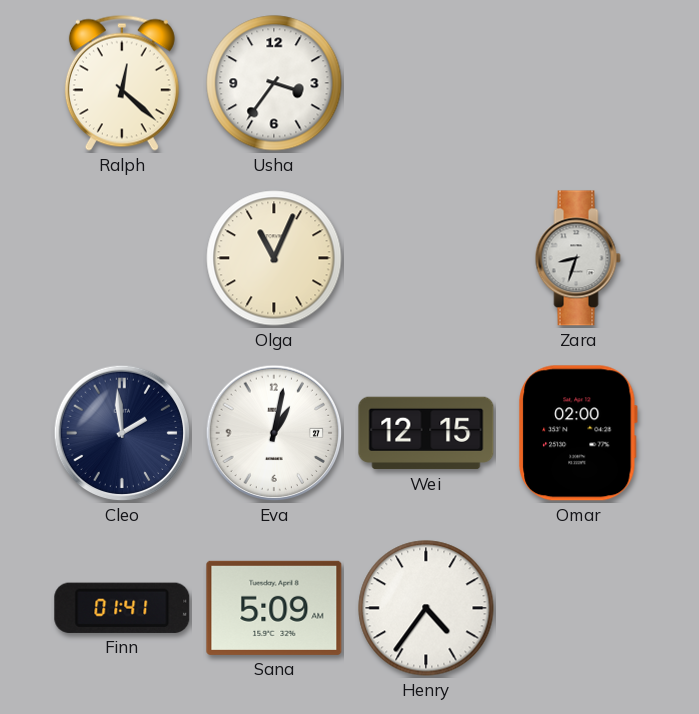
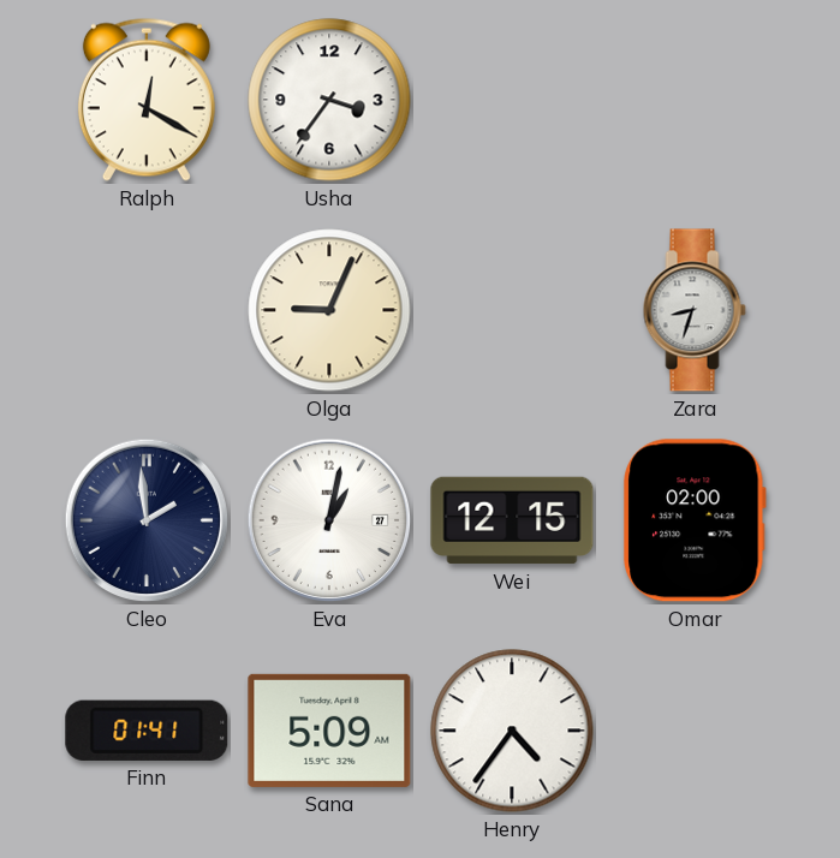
Ralph: 12:22 -> 12:20
Olga: 11:04 -> 9:04
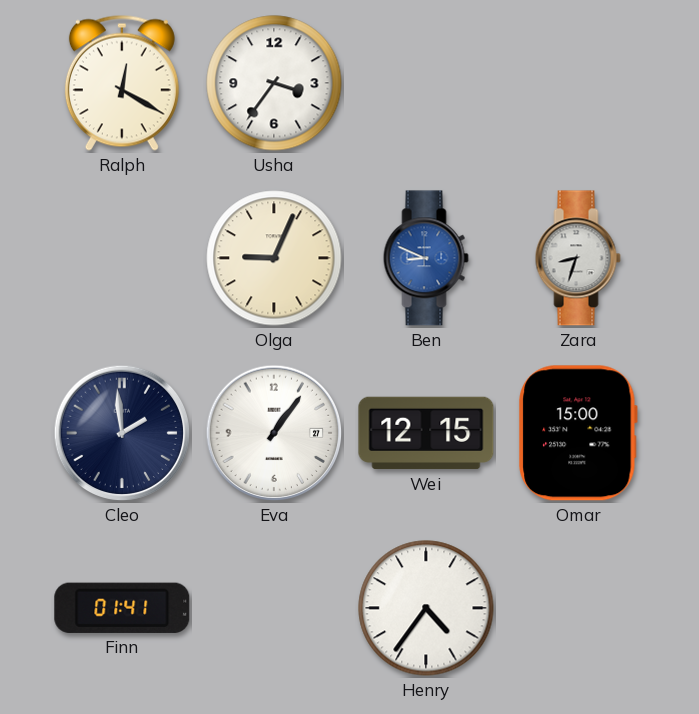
Ben: none -> 8:49
Eva: 1:02 -> 1:06
Omar: 02:00 -> 15:00
Sana: 5:09 -> none
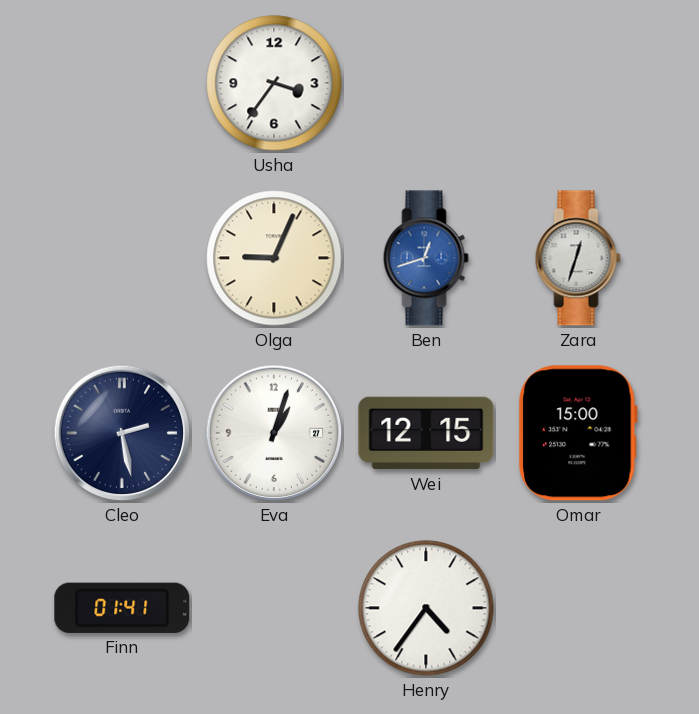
Ralph: 12:20 -> none
Ben: 8:49 -> 12:42
Zara: 8:33 -> 12:33
Cleo: 1:59 -> 2:28
Eva: 1:06 -> 1:03
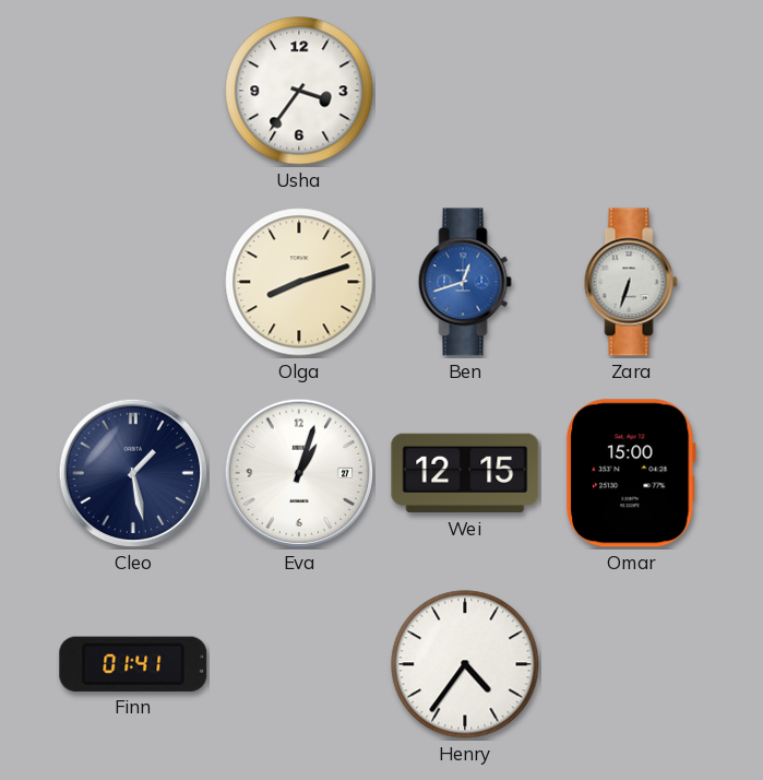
Olga: 9:04 -> 8:12
Zara: 12:33 -> 6:33
Cleo: 2:28 -> 1:28
